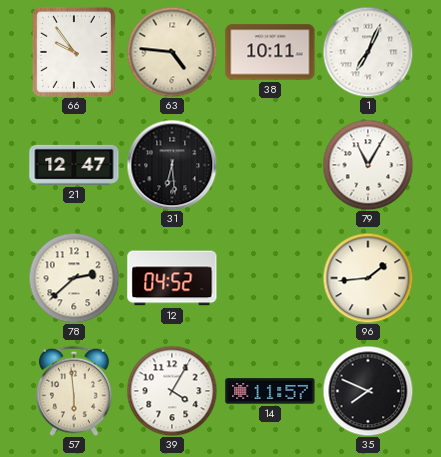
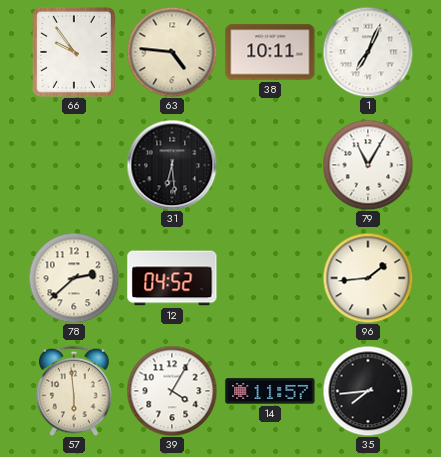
21: 12:47 -> none
35: 7:49 -> 7:44
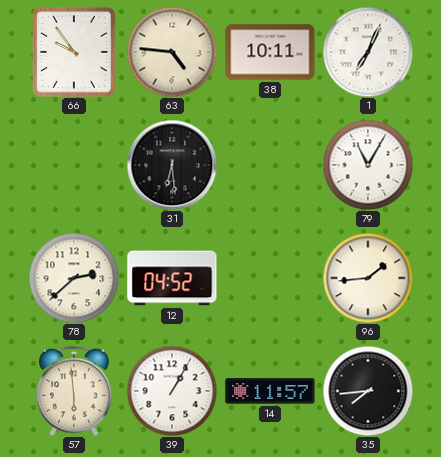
39: 4:05 -> 1:05
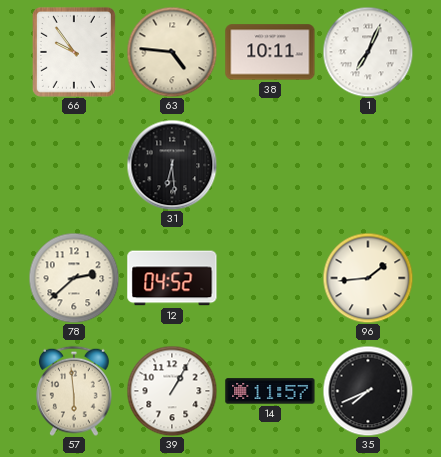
79: 11:05 -> none
35: 7:44 -> 7:41
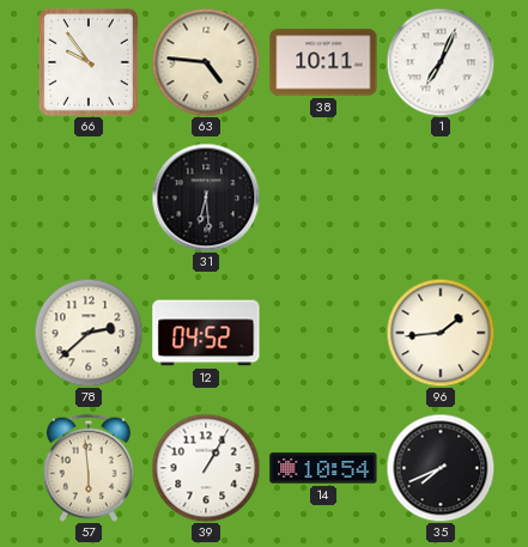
14: 11:57 -> 10:54
